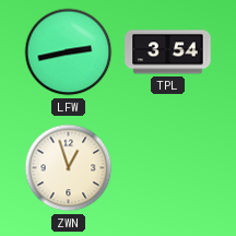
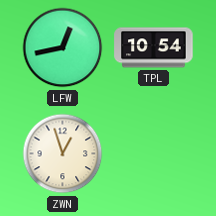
LFW: 2:43 -> 12:43
TPL: 3:54 -> 10:54
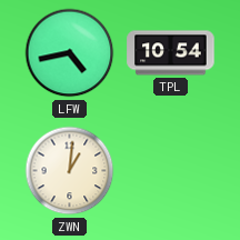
LFW: 12:43 -> 4:43
ZWN: 12:57 -> 1:01
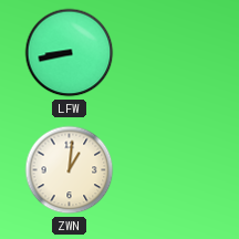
LFW: 4:43 -> 8:43
TPL: 10:54 -> none
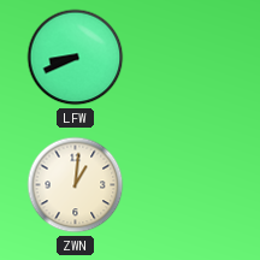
LFW: 8:43 -> 8:41
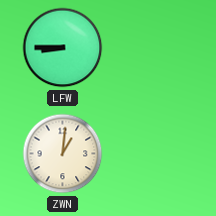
LFW: 8:41 -> 8:45
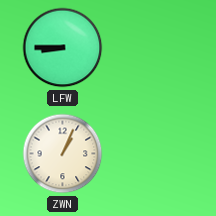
ZWN: 1:01 -> 1:04
